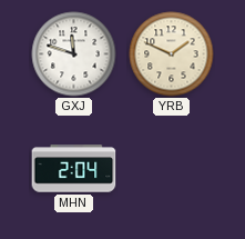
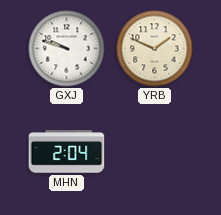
GXJ: 11:48 -> 9:48
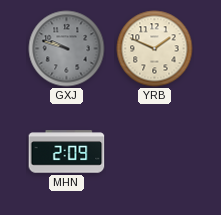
GXJ dial: white -> grey
MHN: 2:04 -> 2:09
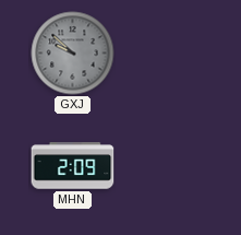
GXJ: 9:48 -> 9:52
YRB: 1:49 -> none
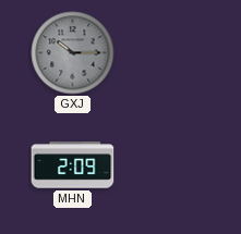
GXJ: 9:52 -> 10:15
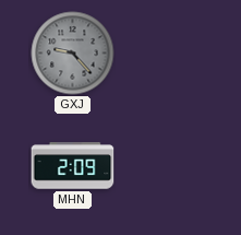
GXJ: 10:15 -> 9:23
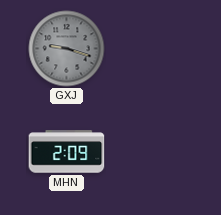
GXJ: 9:23 -> 9:18
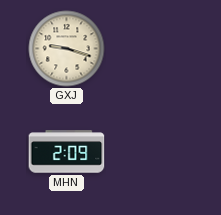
GXJ dial: grey -> cream
